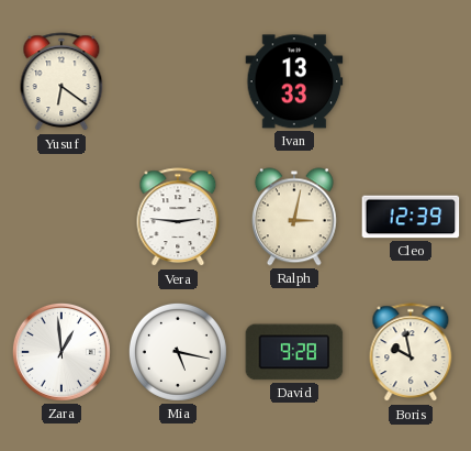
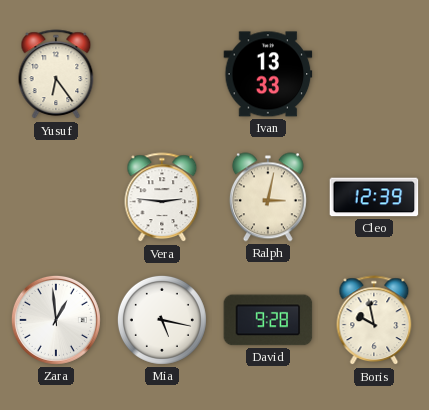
Yusuf: 6:21 -> 6:24
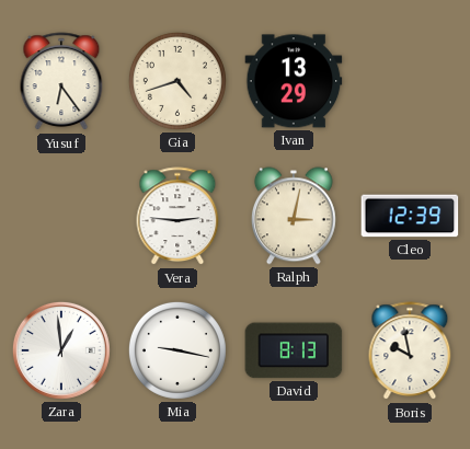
Gia: none -> 4:42
Ivan: 13:33 -> 13:29
Mia: 5:17 -> 9:17
David: 9:28 -> 8:13
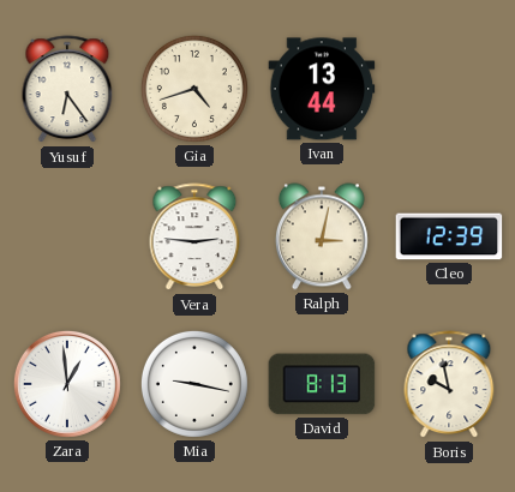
Ivan: 13:29 -> 13:44
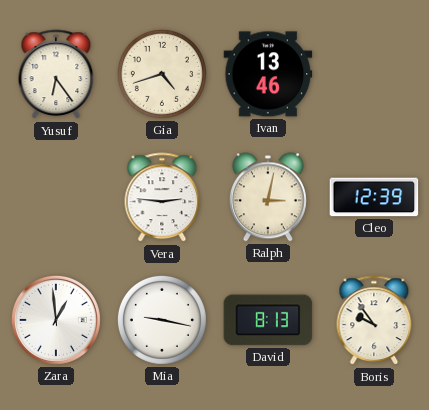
Ivan: 13:44 -> 13:46
Boris: 9:58 -> 9:54
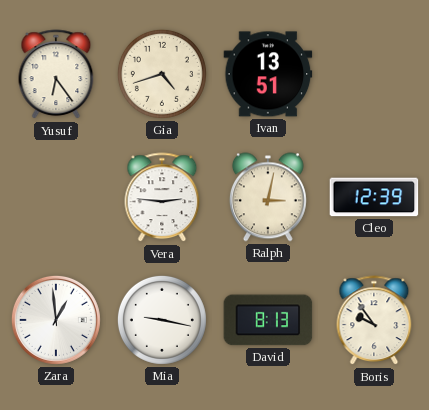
Ivan: 13:46 -> 13:51
